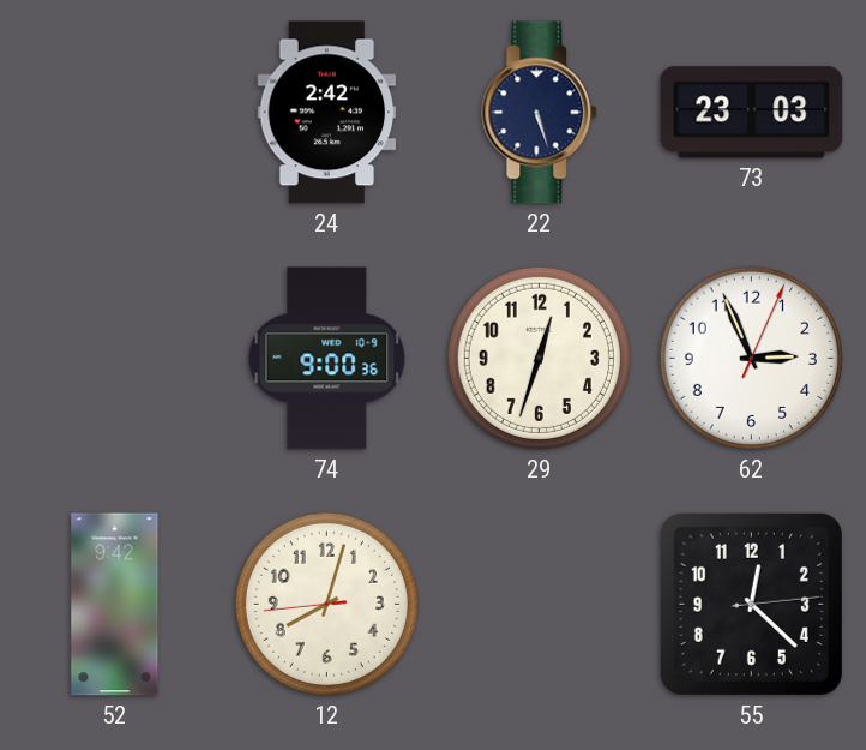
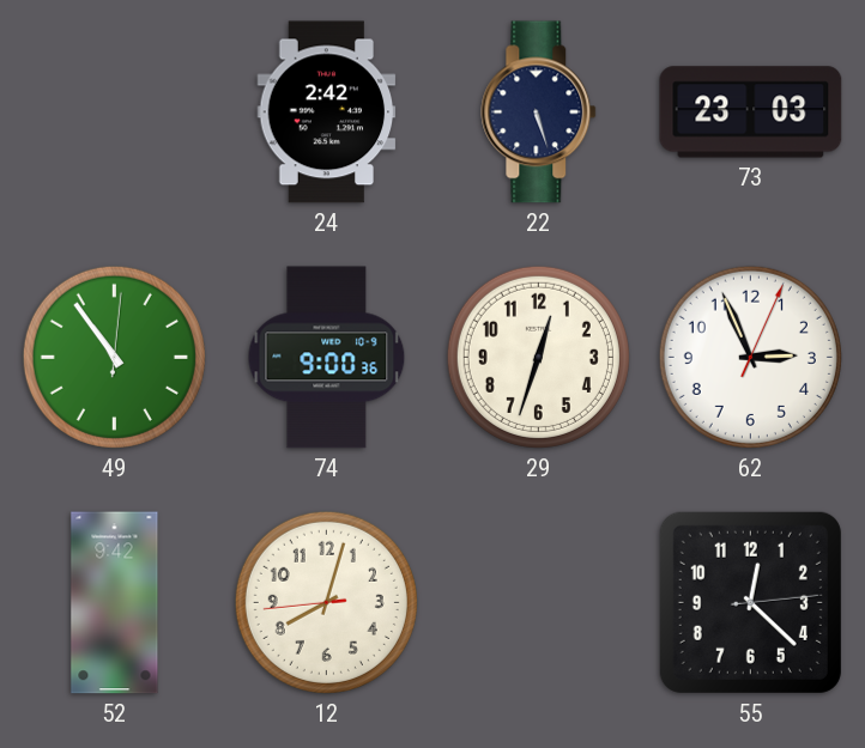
49: none -> 10:54
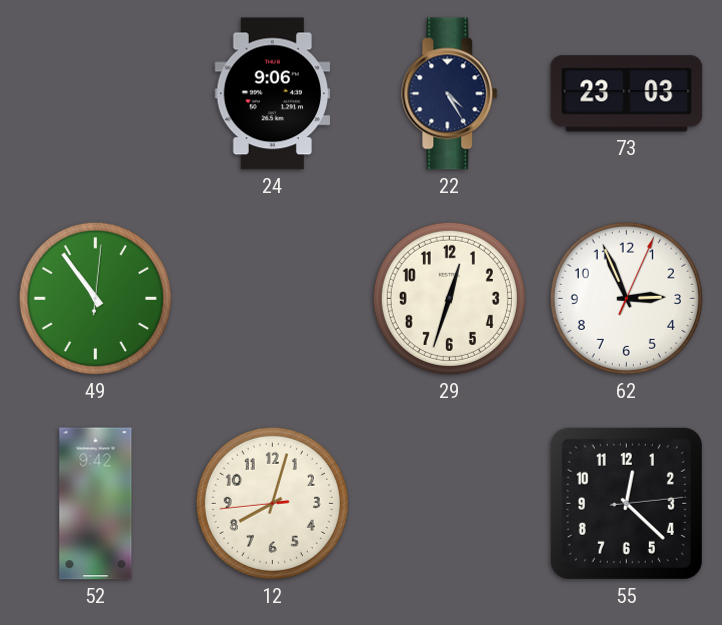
24: 2:42 -> 9:06
22: 5:27 -> 4:25
74: 9:00 -> none
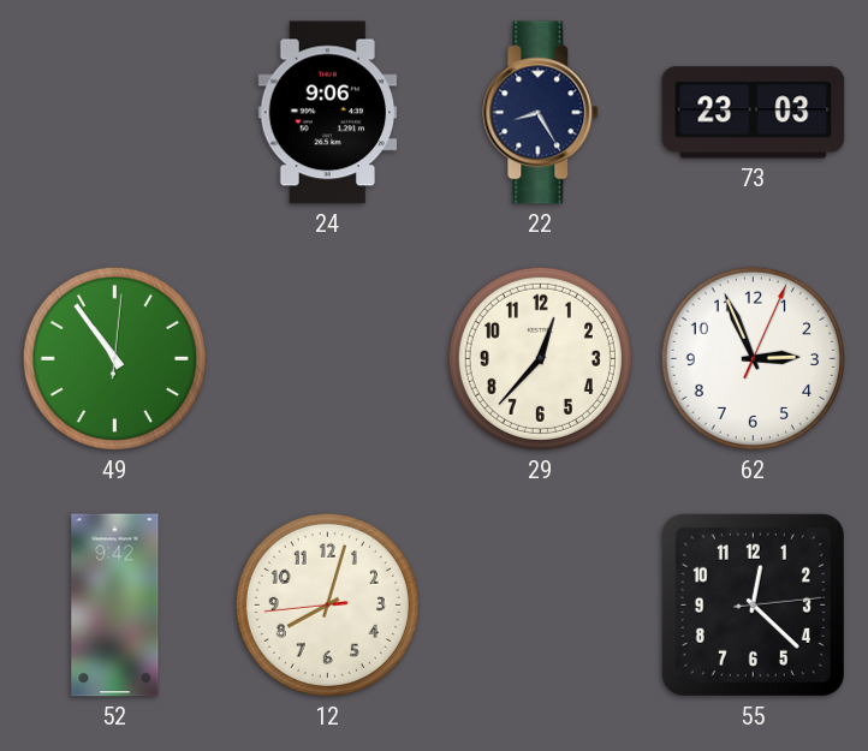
22: 4:25 -> 8:25
29: 12:33 -> 12:37
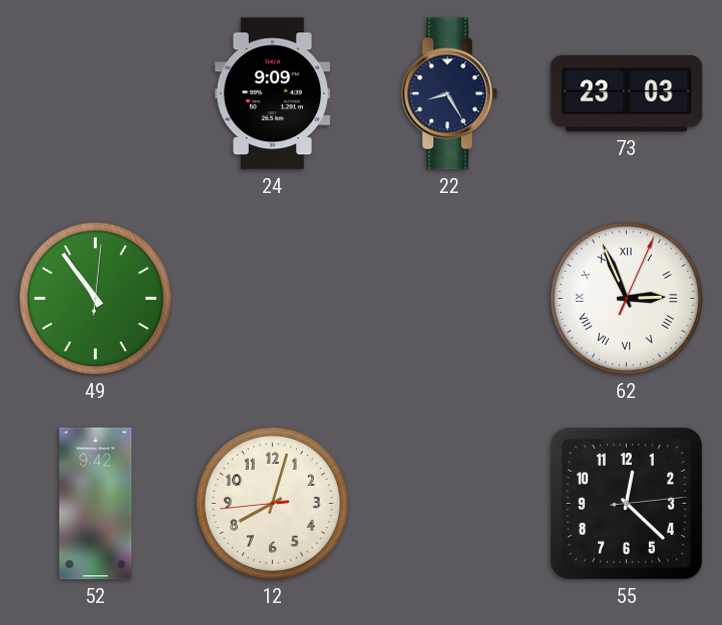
24: 9:06 -> 9:09
29: 12:37 -> none
62 numerals: Arabic -> Roman
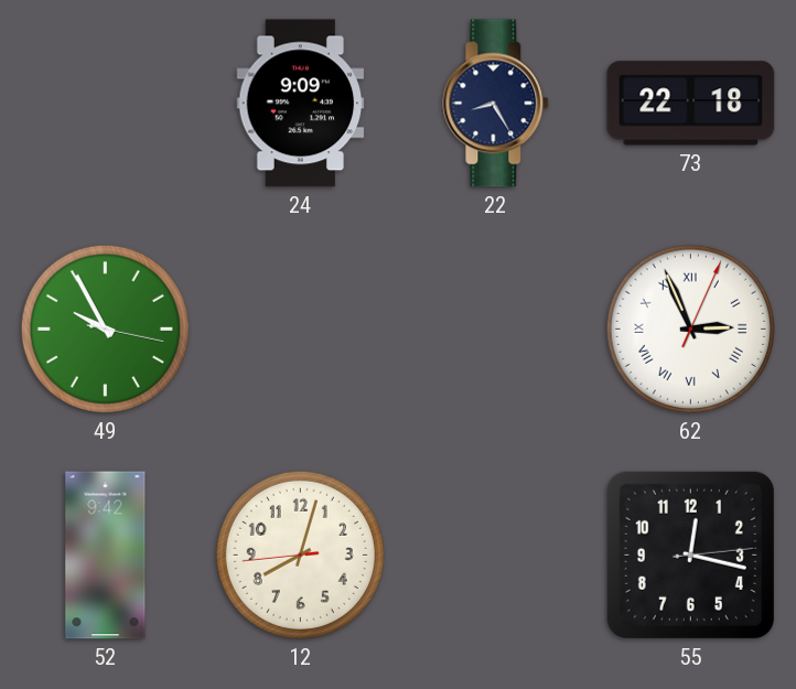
73: 23:03 -> 22:18
49: 10:54 -> 9:55
55: 12:22 -> 12:17
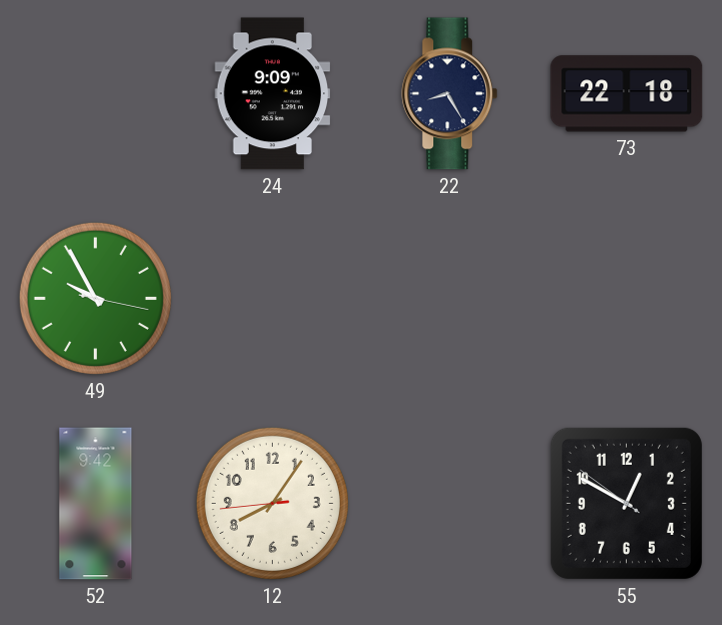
62: 2:56 -> none
12: 8:02 -> 8:05
55: 12:17 -> 12:49
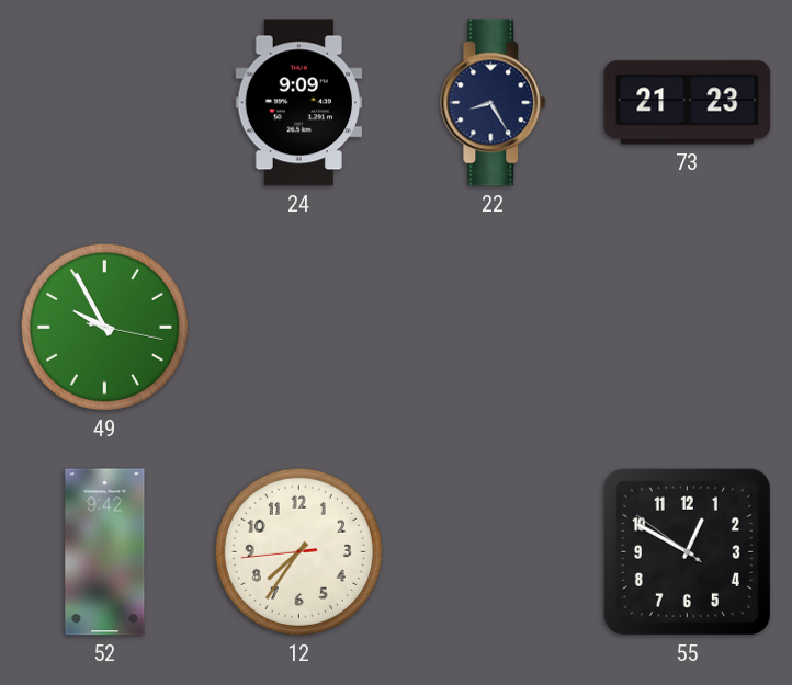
73: 22:18 -> 21:23
12: 8:05 -> 7:35
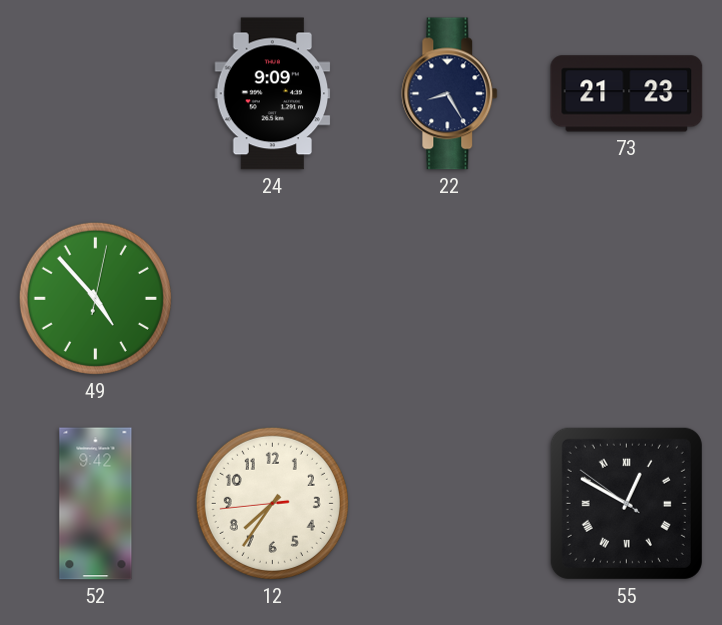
49: 9:55 -> 4:53
55 numerals: Arabic -> Roman
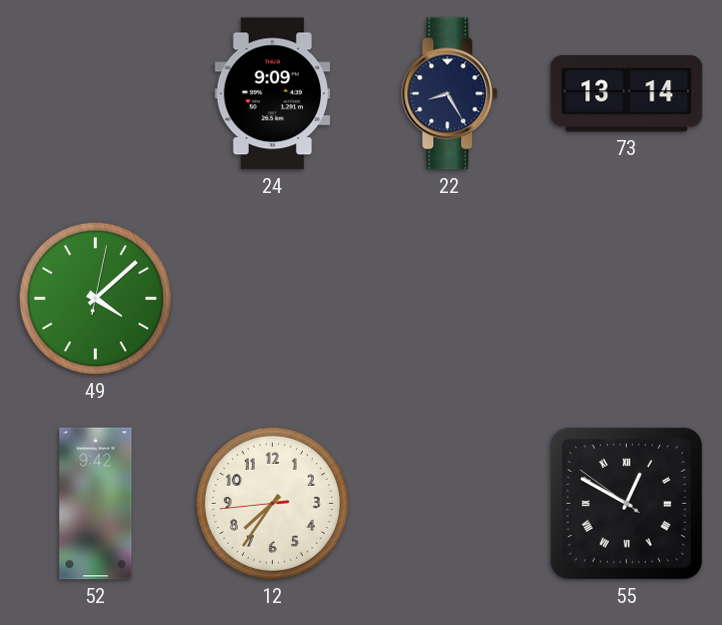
73: 21:23 -> 13:14
49: 4:53 -> 4:08
